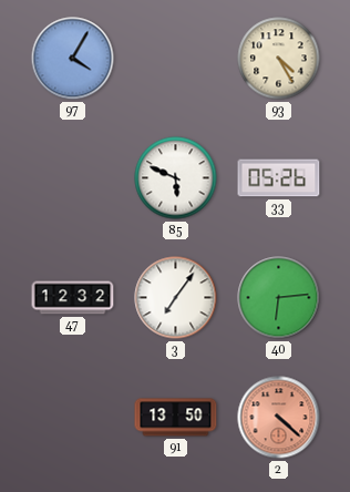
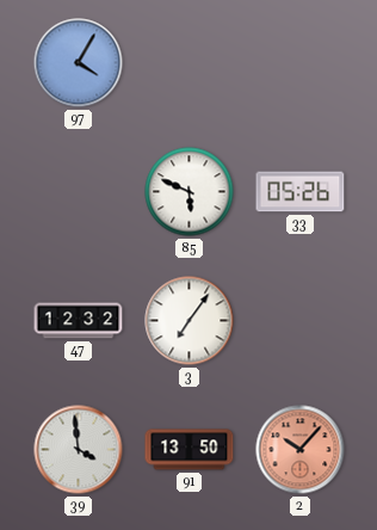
93: 4:25 -> none
40: 6:14 -> none
39: none -> 3:59
2: 4:22 -> 10:07
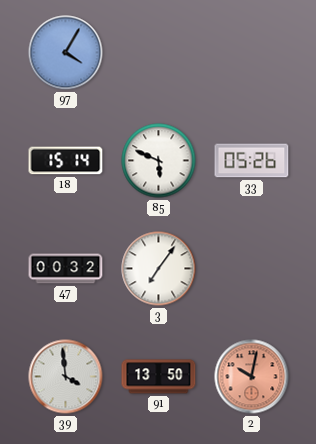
18: none -> 15:14
47: 12:32 -> 00:32
2: 10:07 -> 10:02
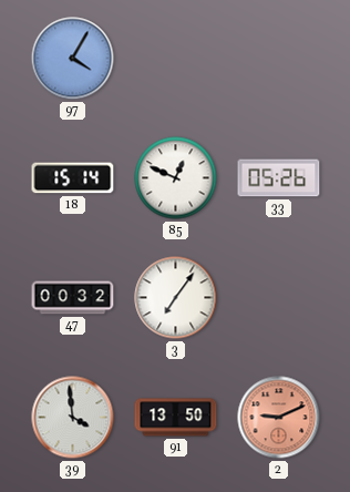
85: 5:49 -> 12:49
2: 10:02 -> 9:11
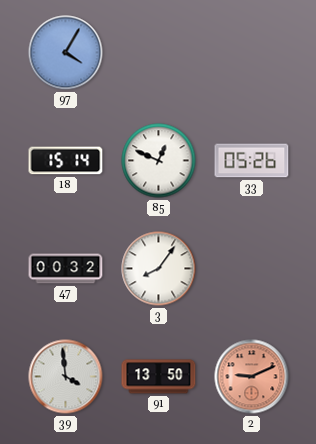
3: 7:06 -> 8:06
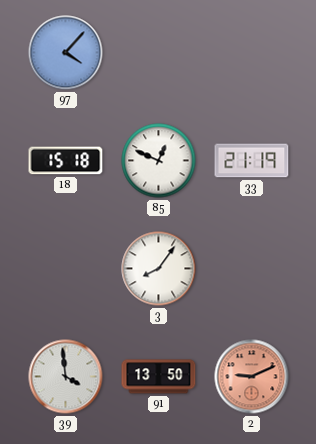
97: 4:05 -> 4:07
18: 15:14 -> 15:18
33: 05:26 -> 21:19
47: 00:32 -> none
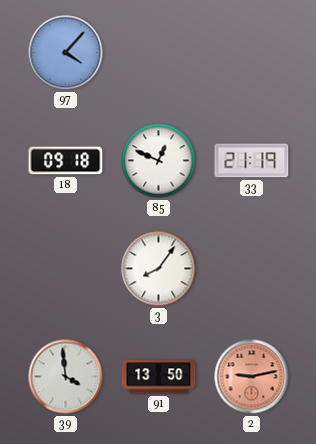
18: 15:18 -> 09:18
2: 9:11 -> 9:13
